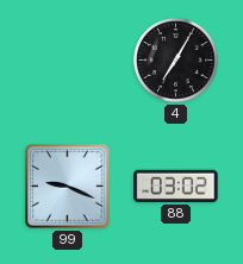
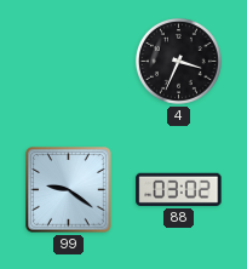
4: 7:05 -> 3:34
99: 9:19 -> 9:21
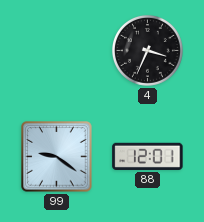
88: 03:02 -> 12:01
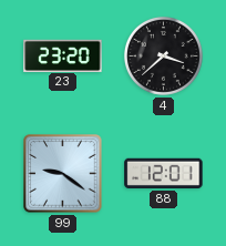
23: none -> 23:20
4: 3:34 -> 3:38
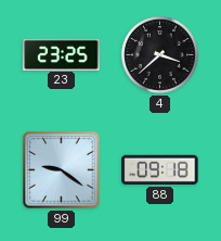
23: 23:20 -> 23:25
88: 12:01 -> 09:18
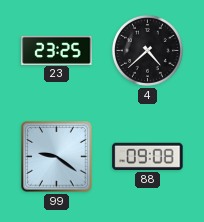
4: 3:38 -> 4:38
88: 09:18 -> 09:08
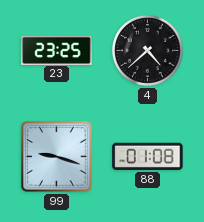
99: 9:21 -> 9:18
88: 09:08 -> 01:08
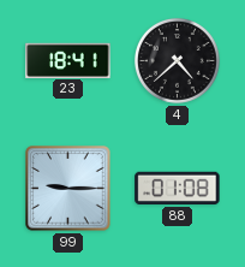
23: 23:25 -> 18:41
99: 9:18 -> 9:15
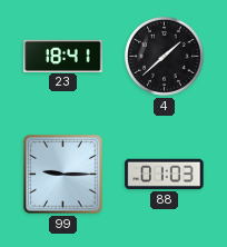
4: 4:38 -> 1:38
88: 01:08 -> 01:03
